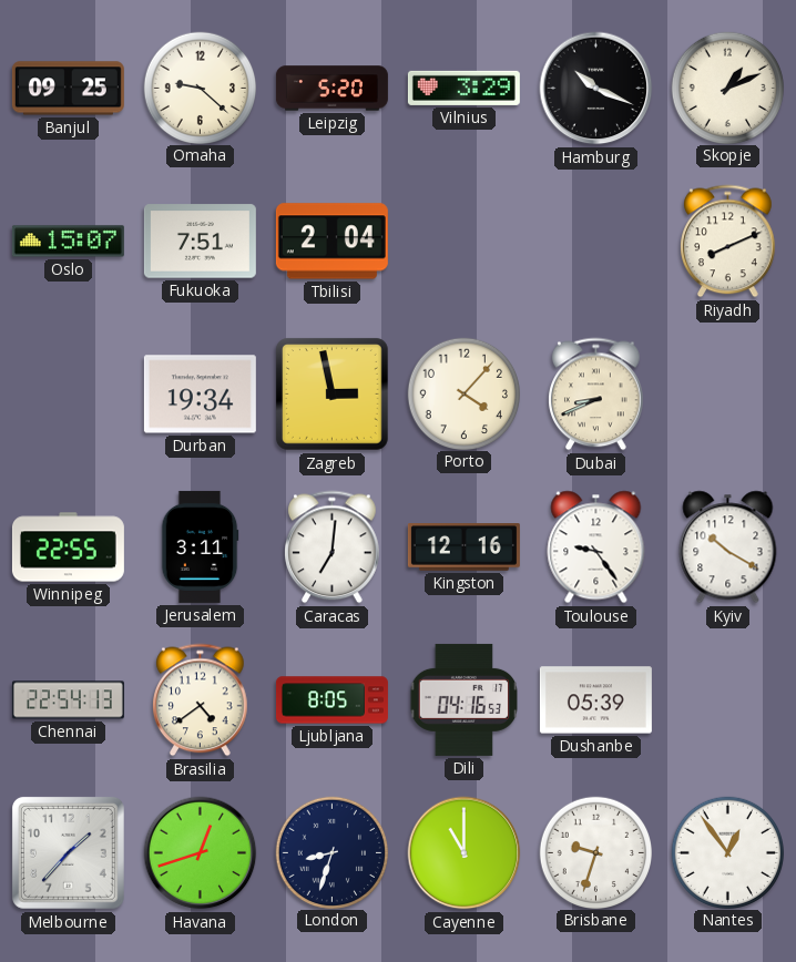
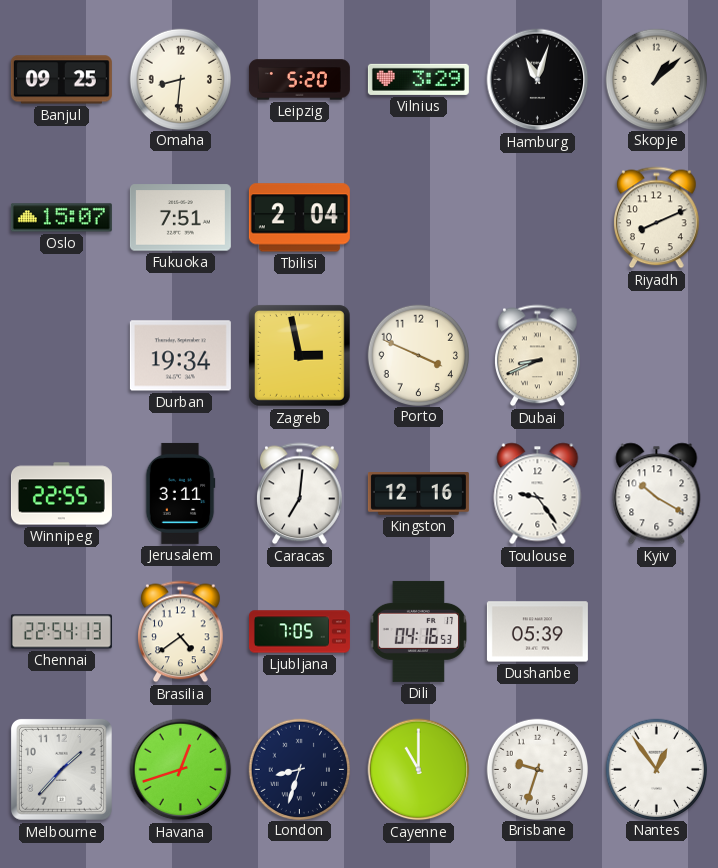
Omaha: 9:22 -> 8:31
Hamburg: 10:19 -> 11:03
Skopje: 1:11 -> 1:08
Porto: 4:07 -> 3:49
Ljubljana: 8:05 -> 7:05
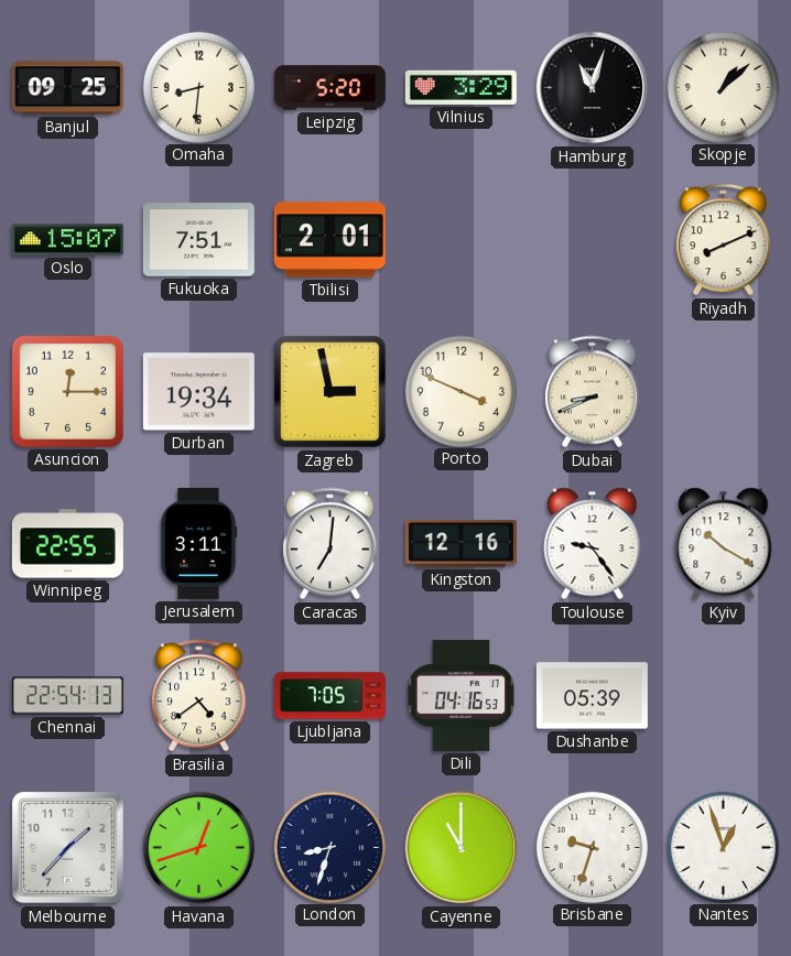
Tbilisi: 2:04 -> 2:01
Asuncion: none -> 12:15
Nantes: 12:54 -> 12:57
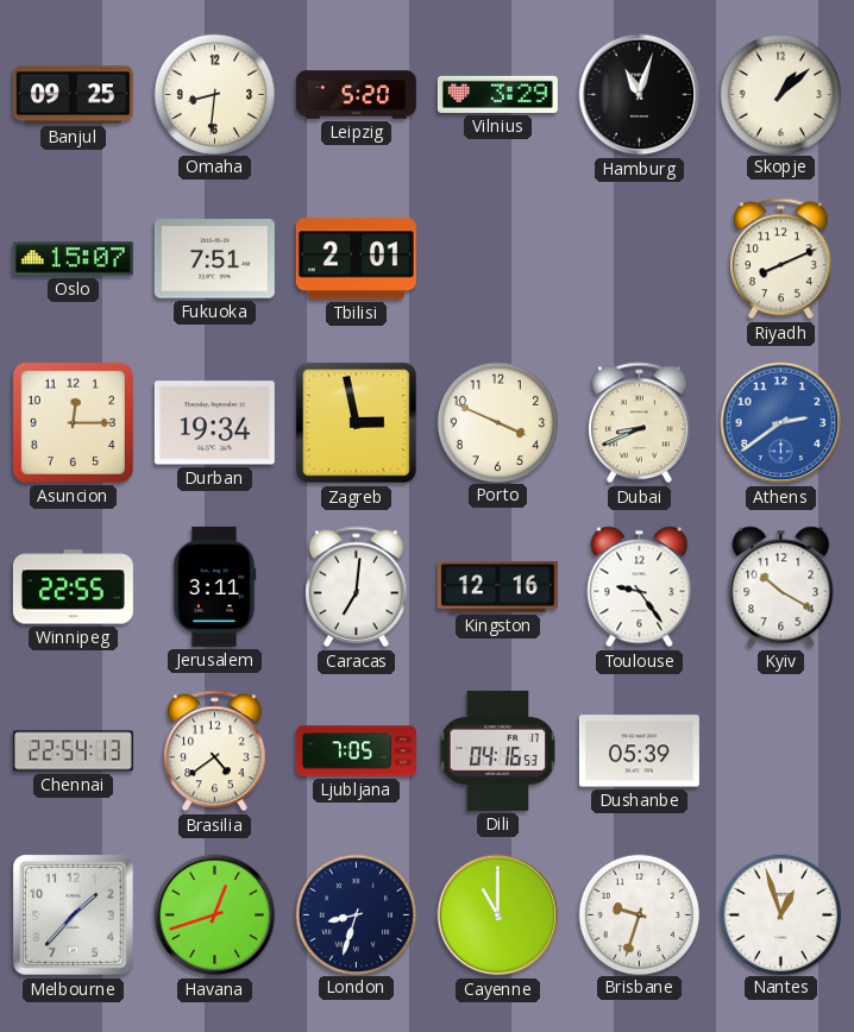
Athens: none -> 2:39
